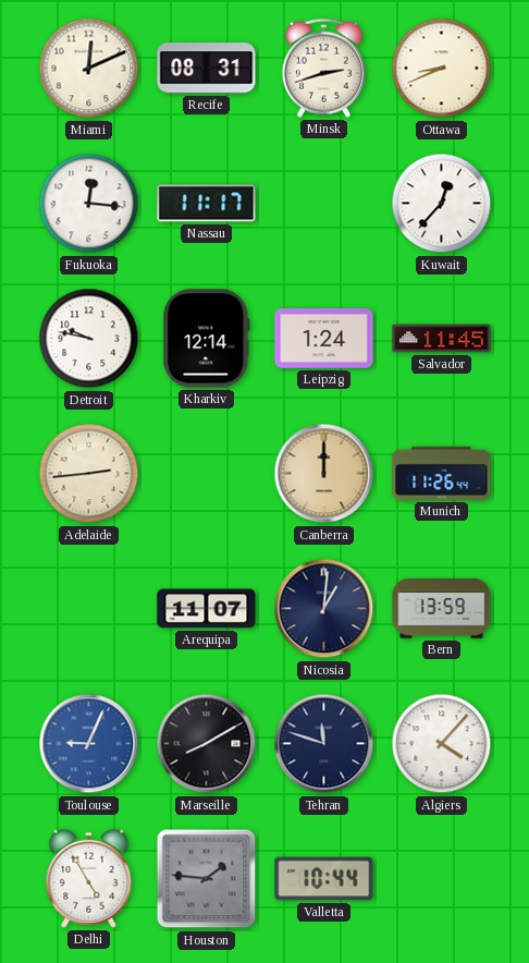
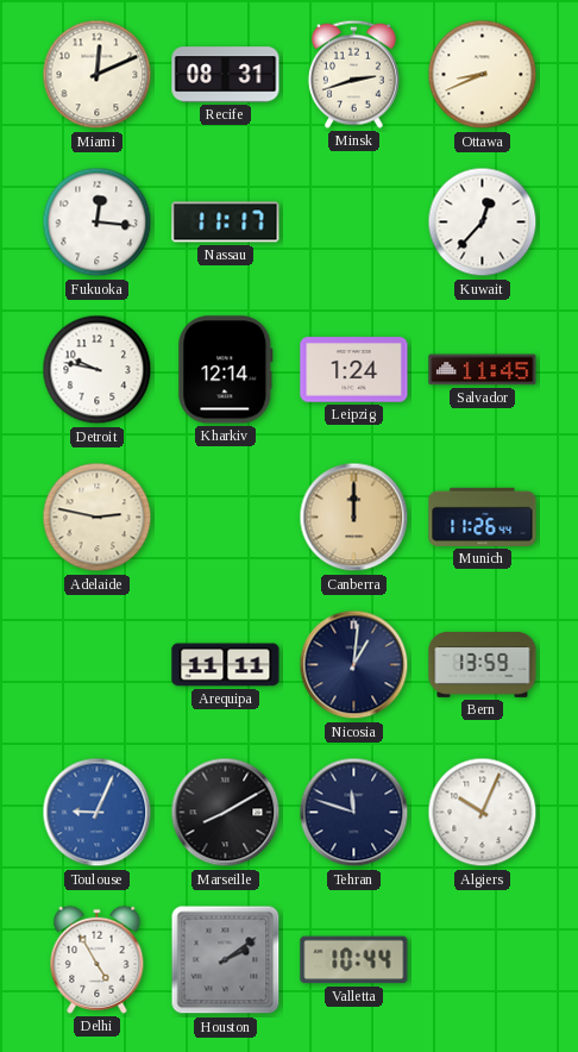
Adelaide: 2:44 -> 2:47
Arequipa: 11:07 -> 11:11
Algiers: 4:07 -> 10:04
Houston: 1:46 -> 2:09
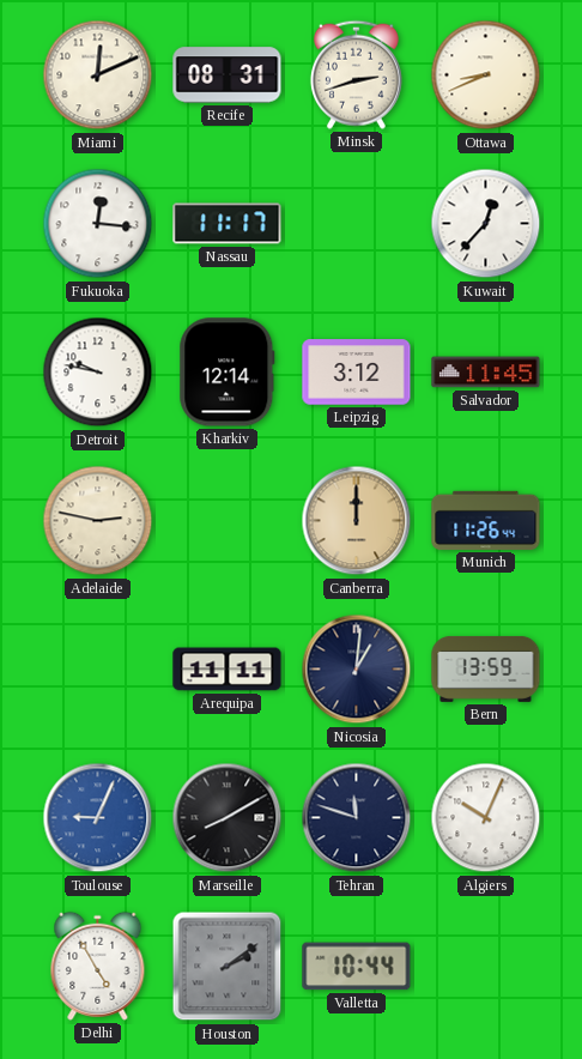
Leipzig: 1:24 -> 3:12
